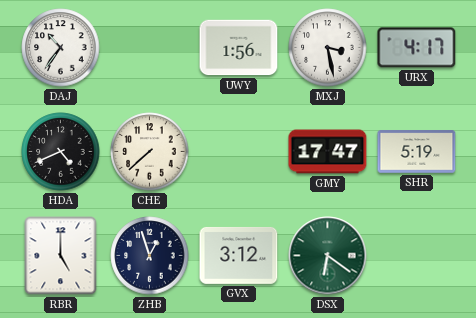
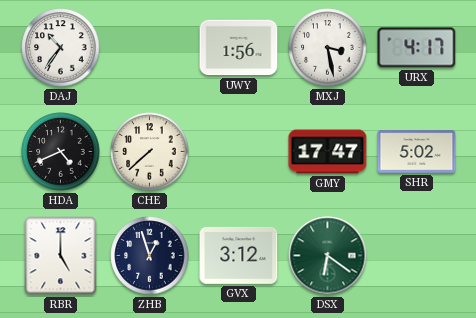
SHR: 5:19 -> 5:02
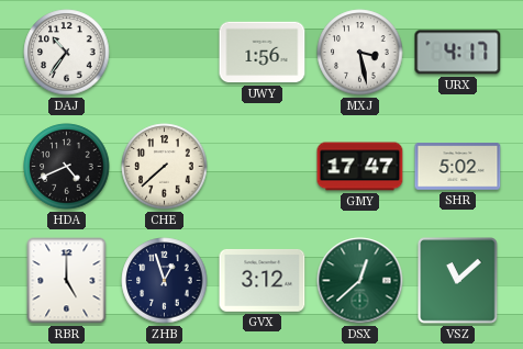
DSX: 6:21 -> 12:38
VSZ: none -> 11:08
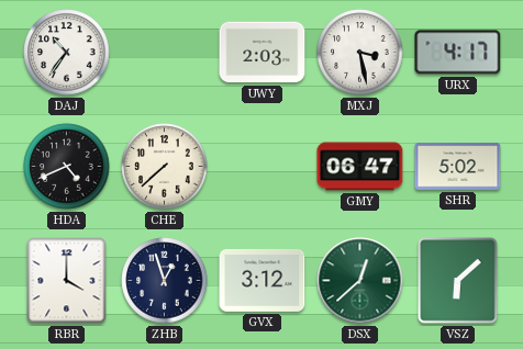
UWY: 1:56 -> 2:03
GMY: 17:47 -> 06:47
RBR: 5:00 -> 4:00
VSZ: 11:08 -> 6:08
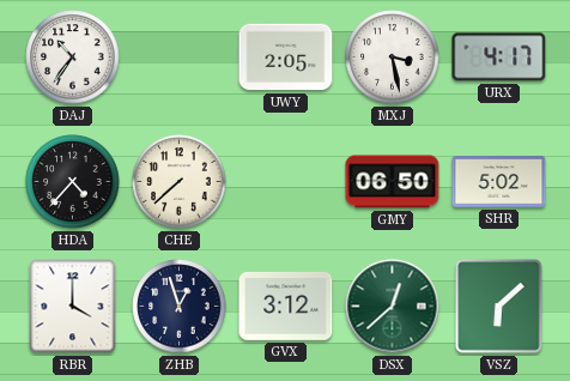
UWY: 2:03 -> 2:05
HDA: 4:41 -> 4:37
GMY: 06:47 -> 06:50
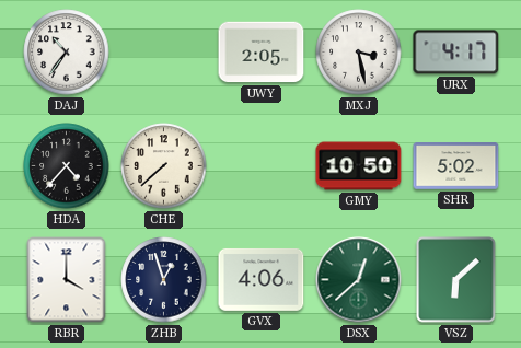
GMY: 06:50 -> 10:50
GVX: 3:12 -> 4:06
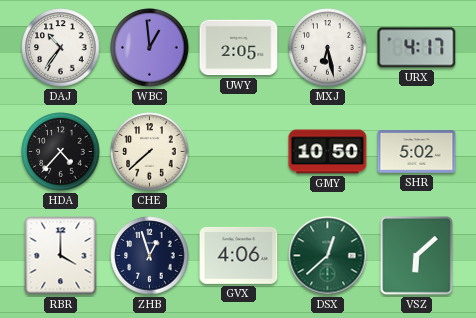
WBC: none -> 12:59
MXJ: 3:28 -> 6:28
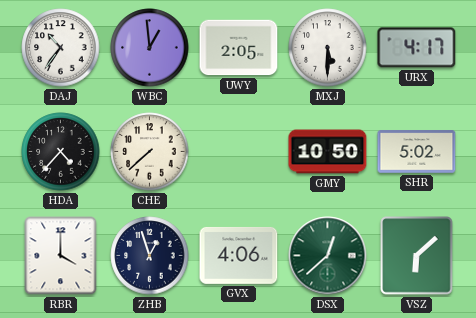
MXJ: 6:28 -> 5:30
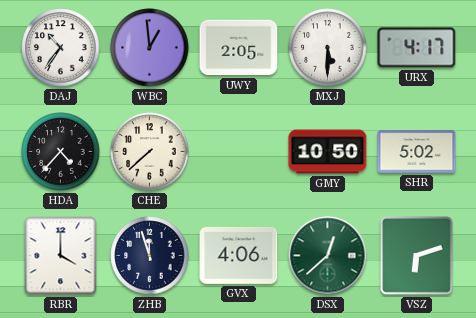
ZHB: 12:57 -> 11:57
VSZ: 6:08 -> 6:12
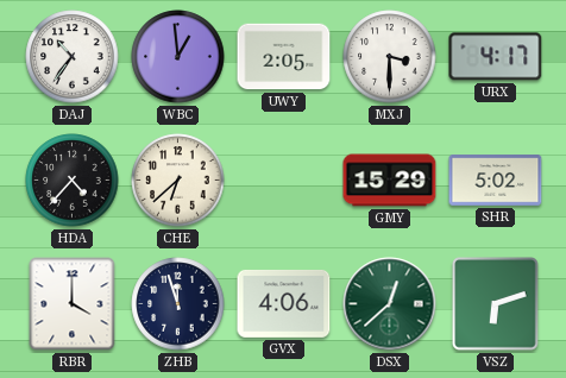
MXJ: 5:30 -> 3:30
CHE: 7:38 -> 6:38
GMY: 10:50 -> 15:29
